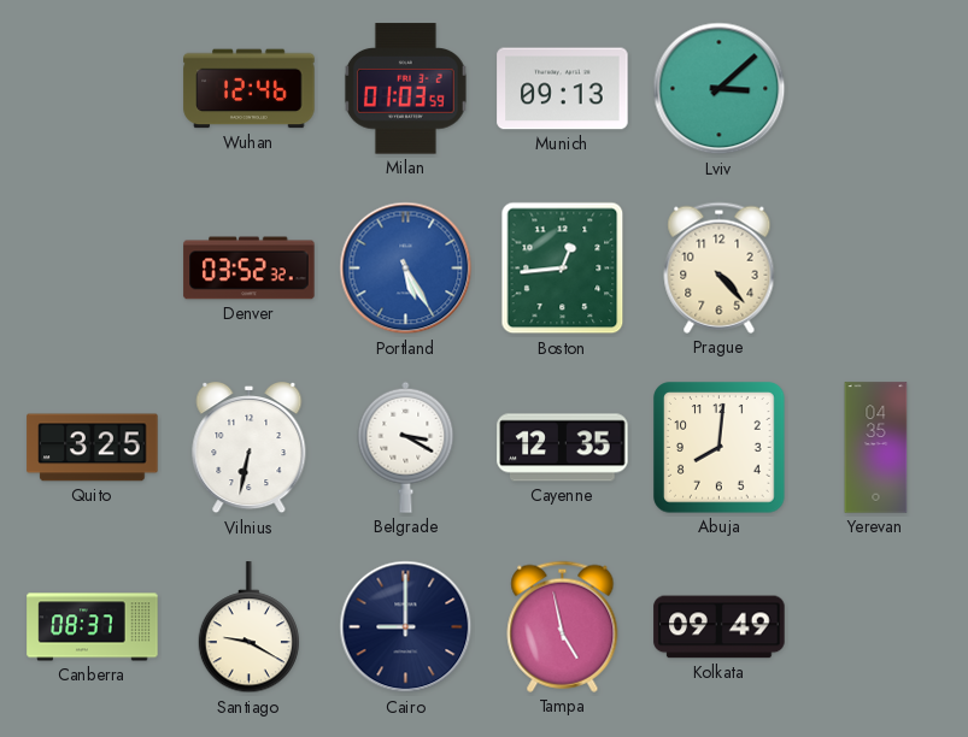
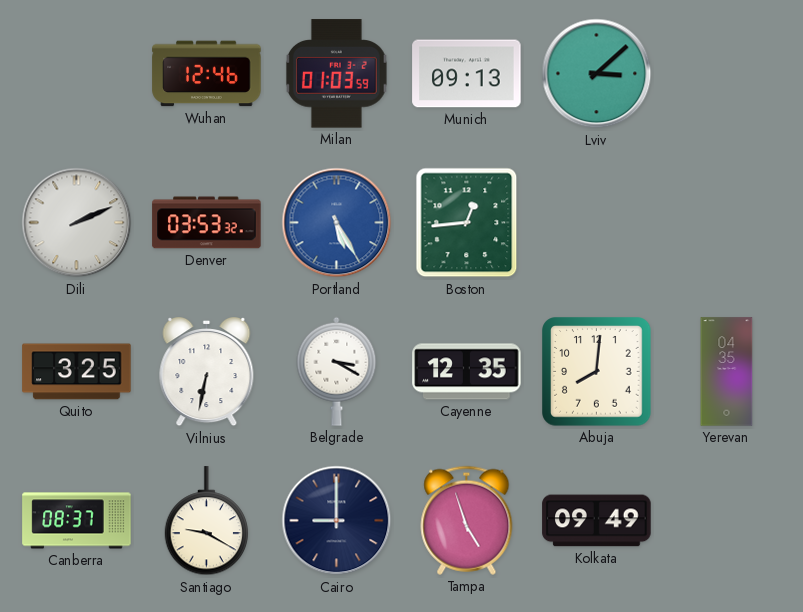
Dili: none -> 2:11
Denver: 03:52 -> 03:53
Prague: 4:23 -> none
Tampa: 4:58 -> 4:57
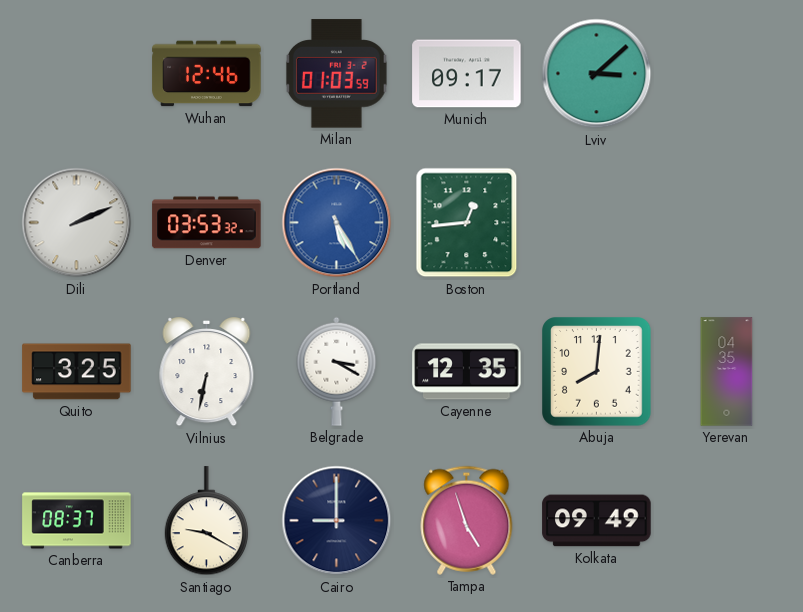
Munich: 09:13 -> 09:17
